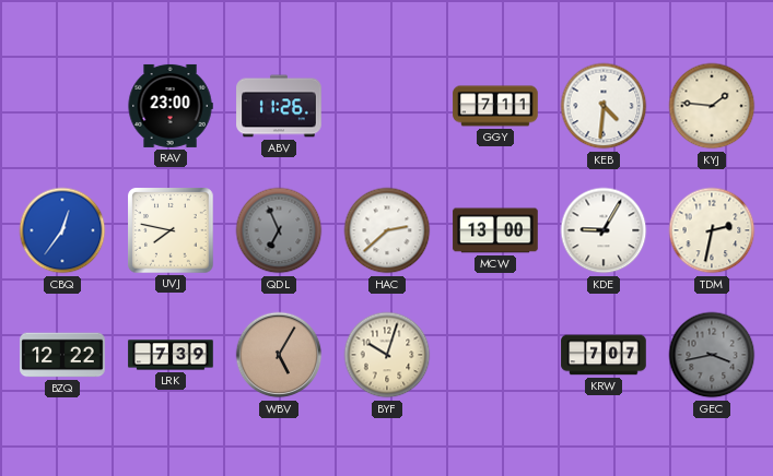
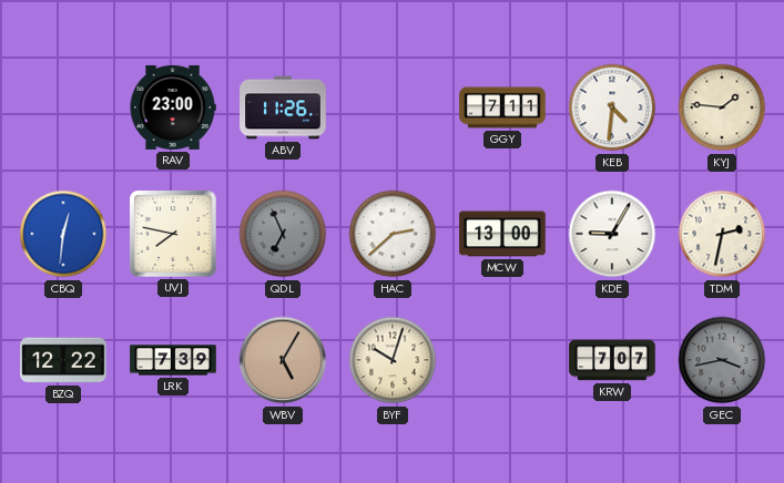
CBQ: 12:36 -> 12:31
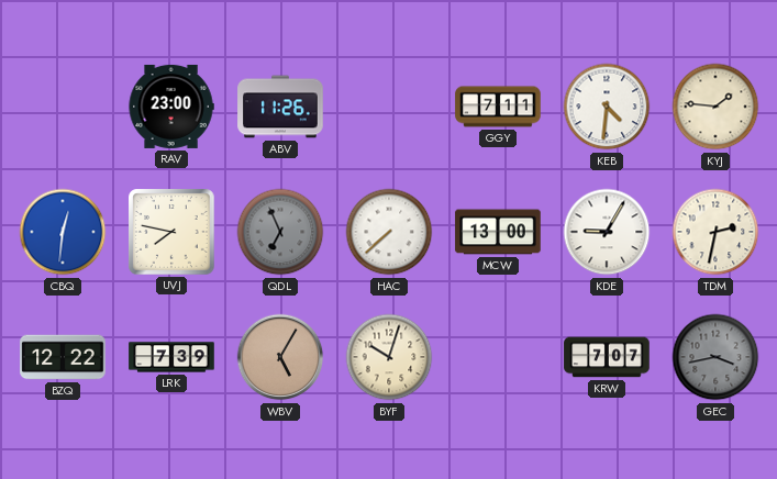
HAC: 2:38 -> 7:38
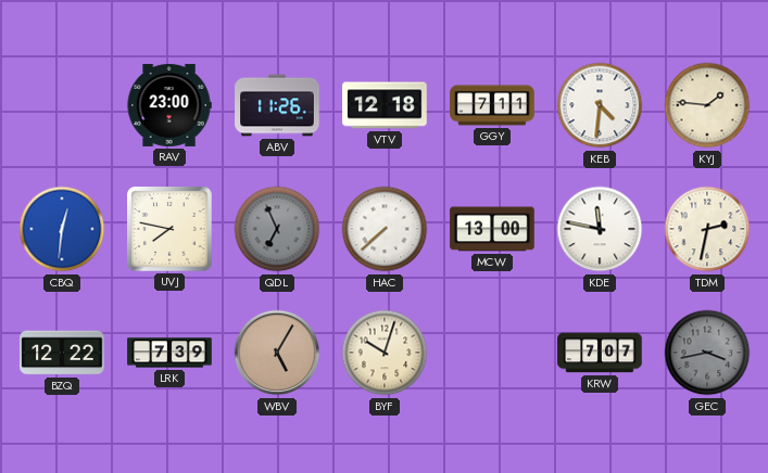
VTV: none -> 12:18
KDE: 9:05 -> 11:47
